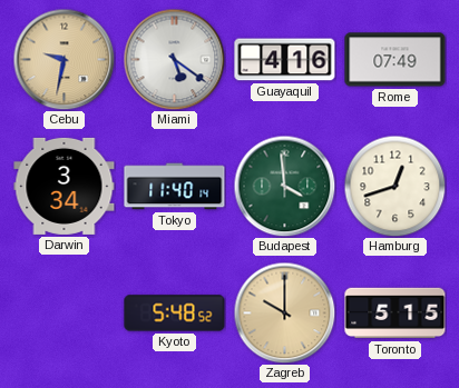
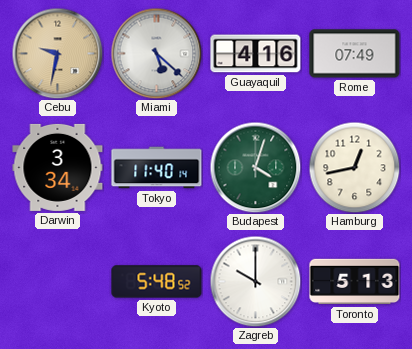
Miami: 5:21 -> 5:22
Budapest: 3:59 -> 4:03
Hamburg: 12:42 -> 12:43
Zagreb dial: champagne -> white
Toronto: 5:15 -> 5:13
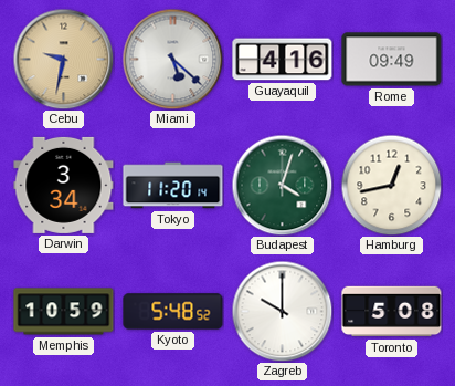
Rome: 07:49 -> 09:49
Tokyo: 11:40 -> 11:20
Memphis: none -> 10:59
Toronto: 5:13 -> 5:08
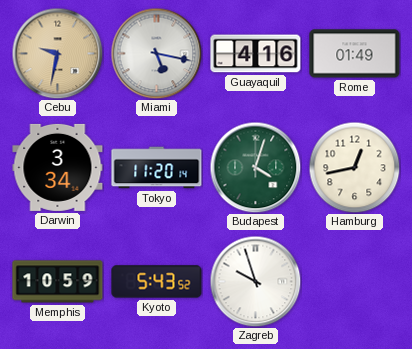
Miami: 5:22 -> 5:17
Rome: 09:49 -> 01:49
Kyoto: 5:48 -> 5:43
Zagreb: 10:00 -> 9:57
Toronto: 5:08 -> none
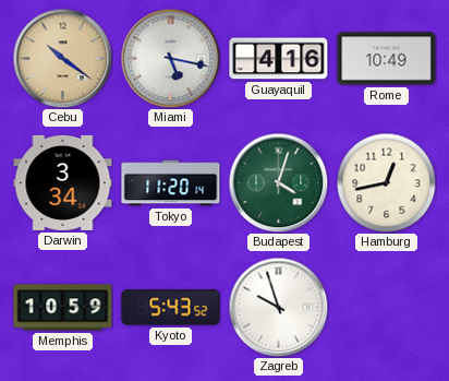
Cebu: 9:32 -> 10:21
Rome: 01:49 -> 10:49
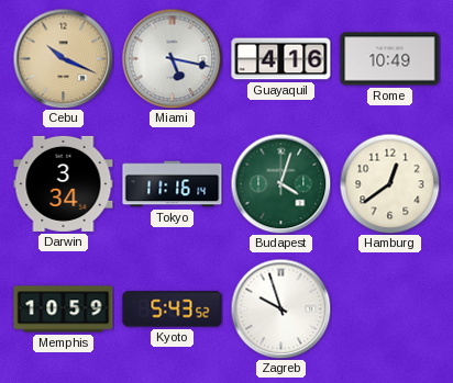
Cebu: 10:21 -> 10:19
Tokyo: 11:20 -> 11:16
Hamburg: 12:43 -> 12:39
